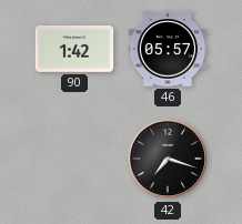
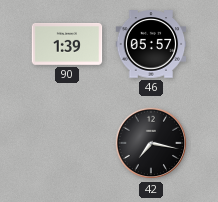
90: 1:42 -> 1:39
42: 7:18 -> 7:17
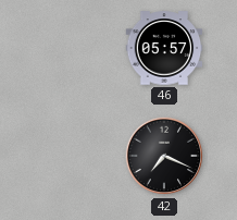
90: 1:39 -> none
42: 7:17 -> 7:19
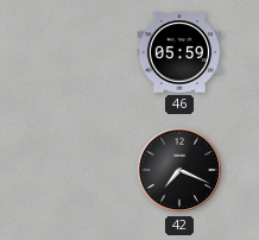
46: 05:57 -> 05:59
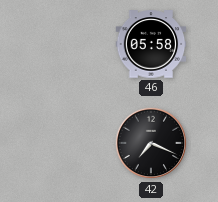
46: 05:59 -> 05:58
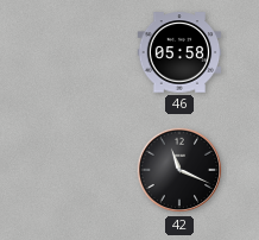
42: 7:19 -> 11:19
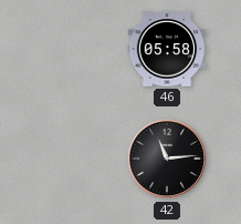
42: 11:19 -> 11:14
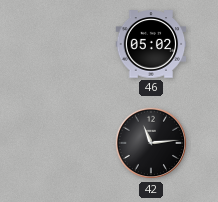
46: 05:58 -> 05:02
